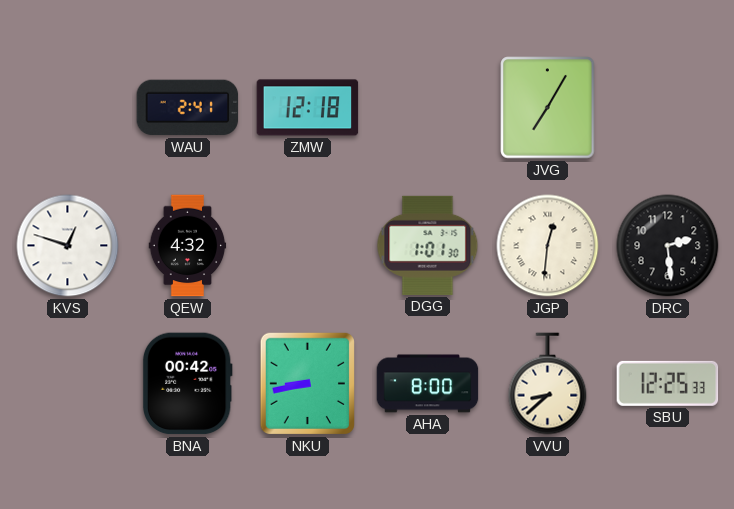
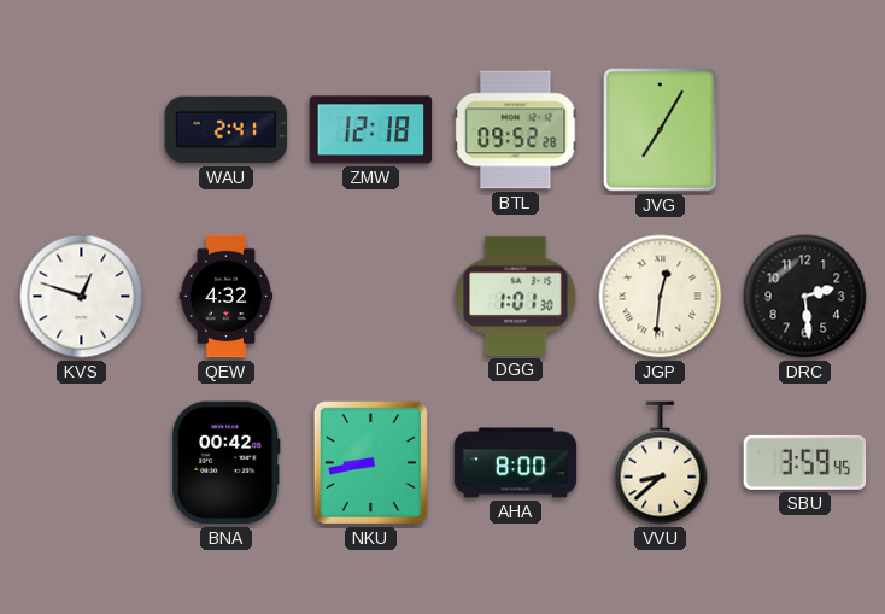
BTL: none -> 09:52
SBU: 12:25 -> 3:59
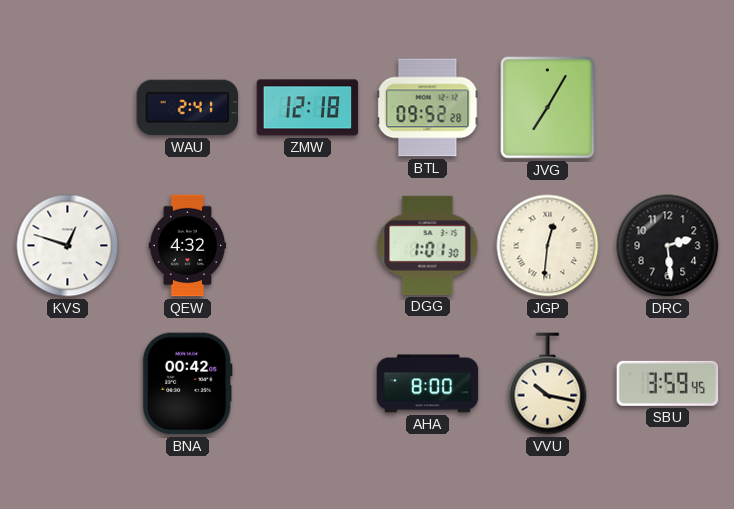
NKU: 8:43 -> none
VVU: 8:38 -> 10:17
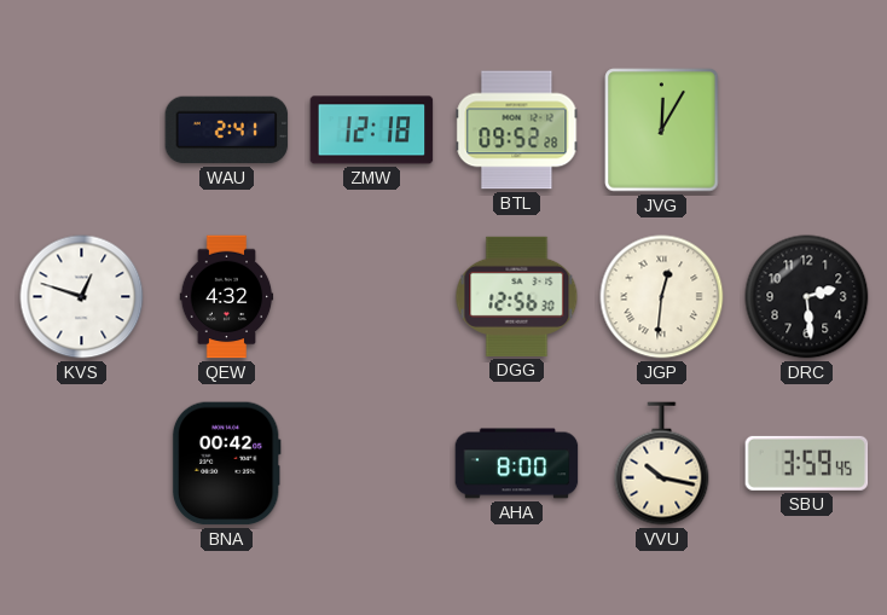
JVG: 7:05 -> 12:05
DGG: 1:01 -> 12:56
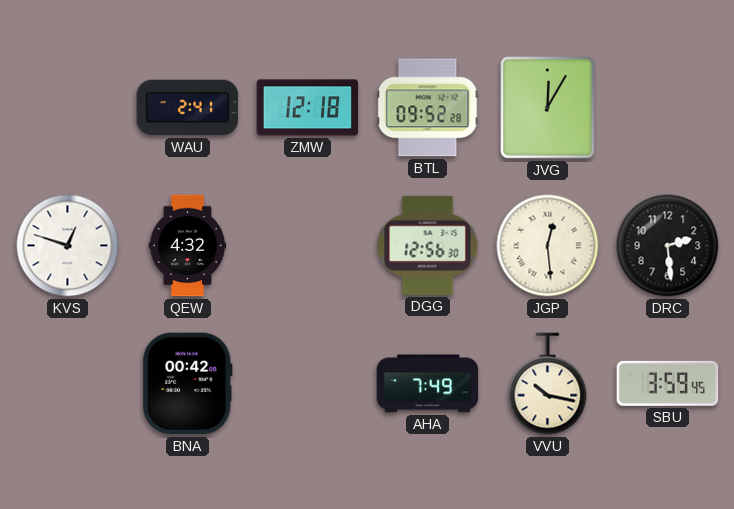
JGP: 12:31 -> 12:29
AHA: 8:00 -> 7:49
